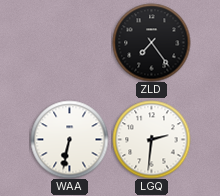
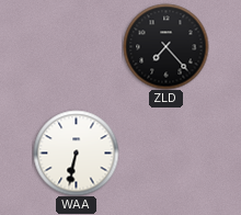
ZLD: 7:24 -> 7:23
LGQ: 2:31 -> none
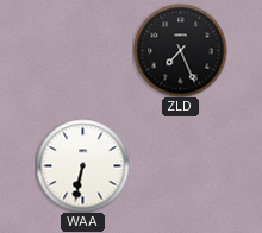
ZLD: 7:23 -> 7:26
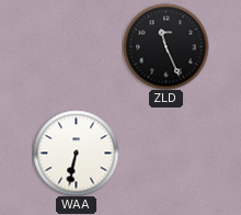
ZLD: 7:26 -> 11:26
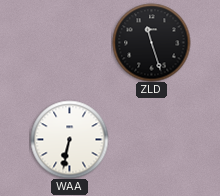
ZLD: 11:26 -> 11:27
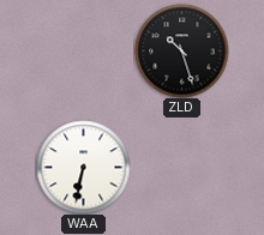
ZLD: 11:27 -> 10:27
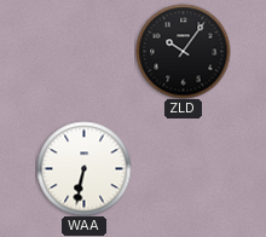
ZLD: 10:27 -> 10:06
